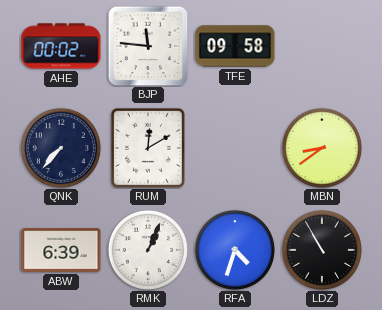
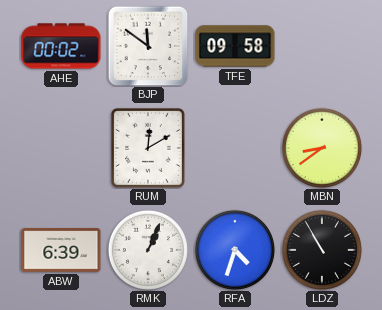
BJP: 11:46 -> 11:51
QNK: 7:37 -> none
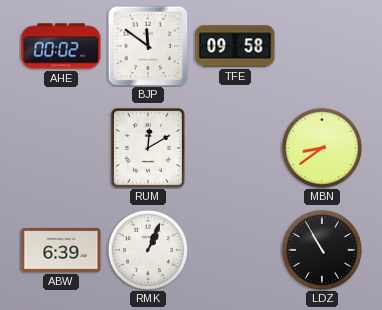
RFA: 4:33 -> none
